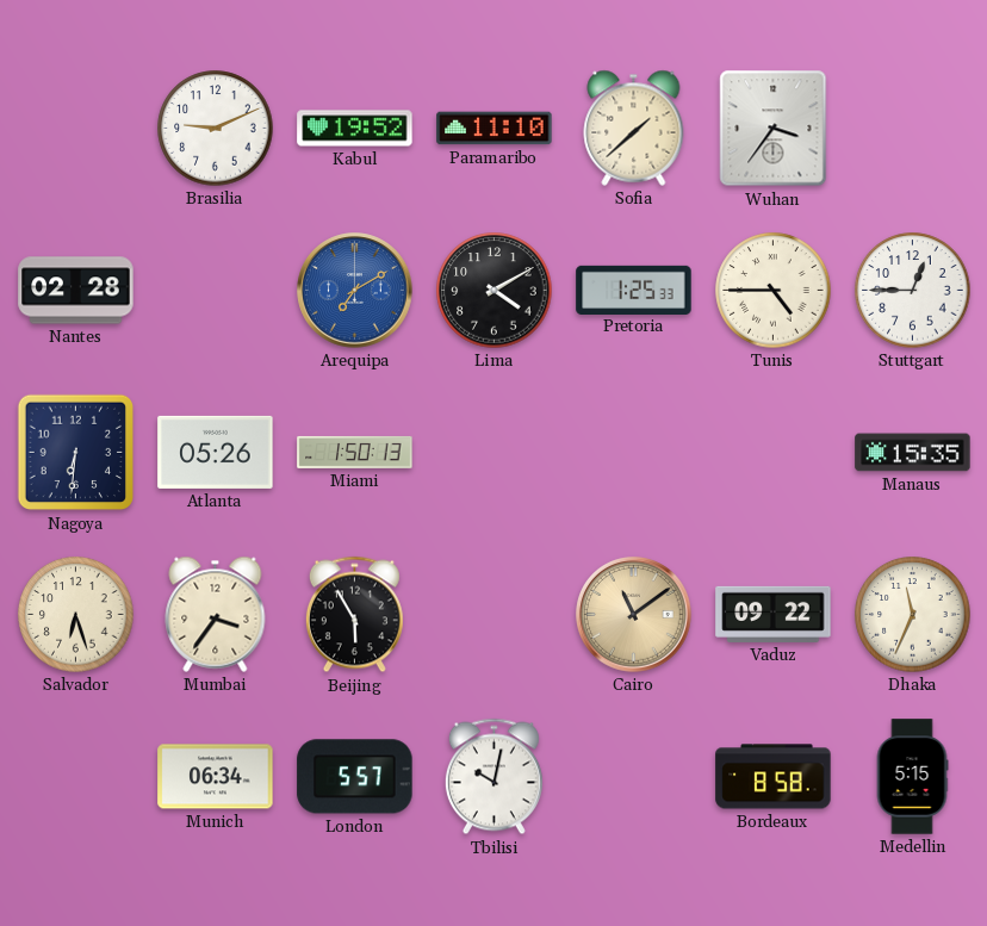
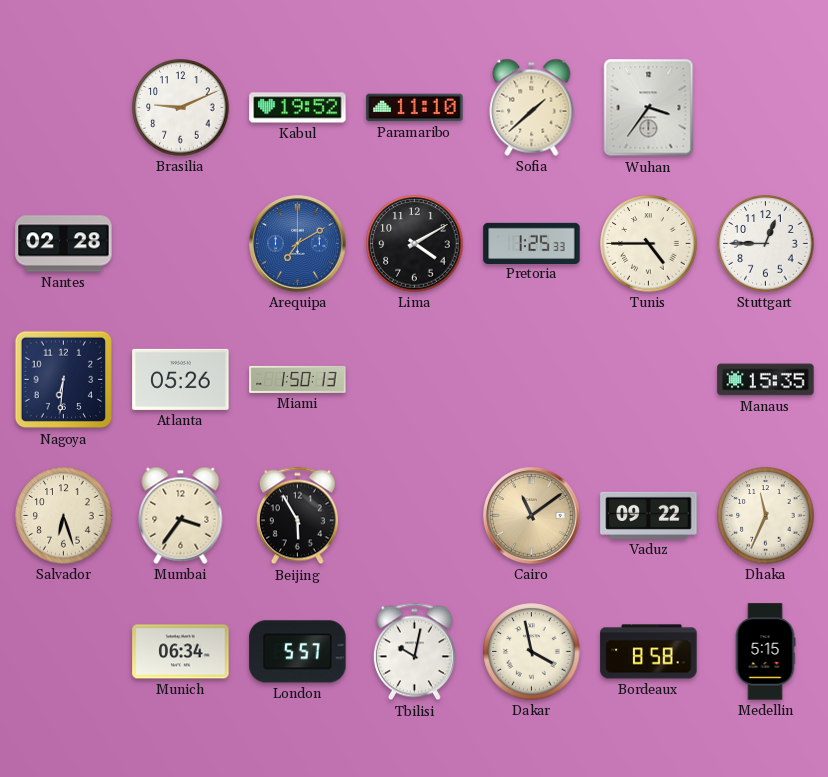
Dakar: none -> 3:58
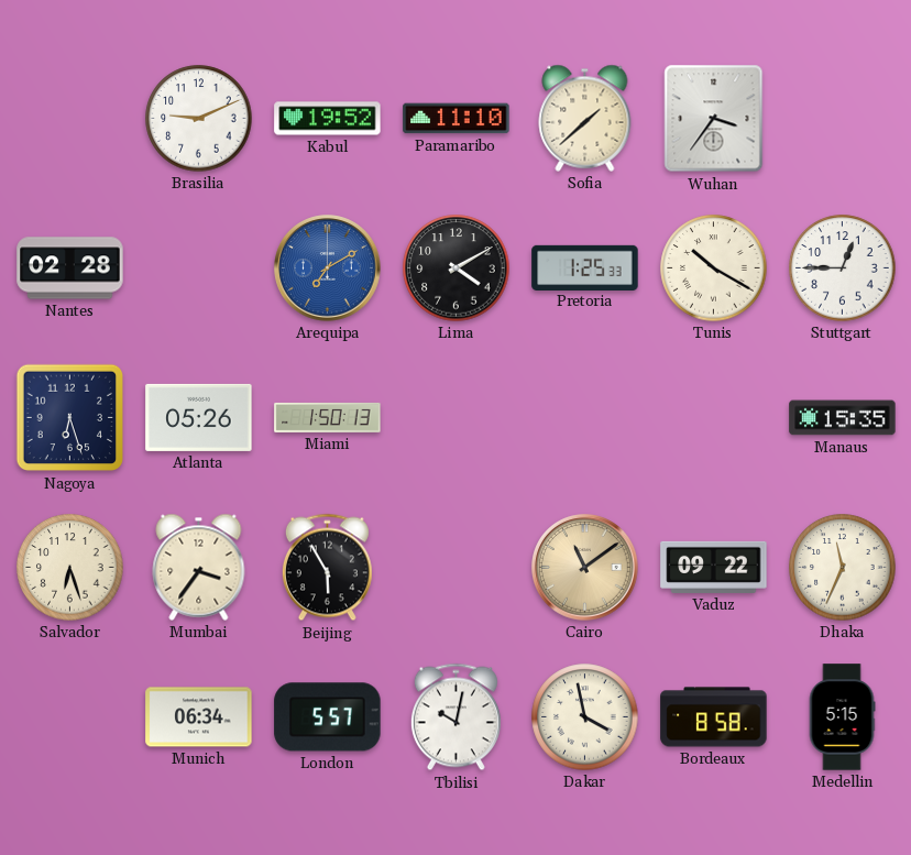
Tunis: 4:45 -> 10:20
Nagoya: 6:31 -> 6:27
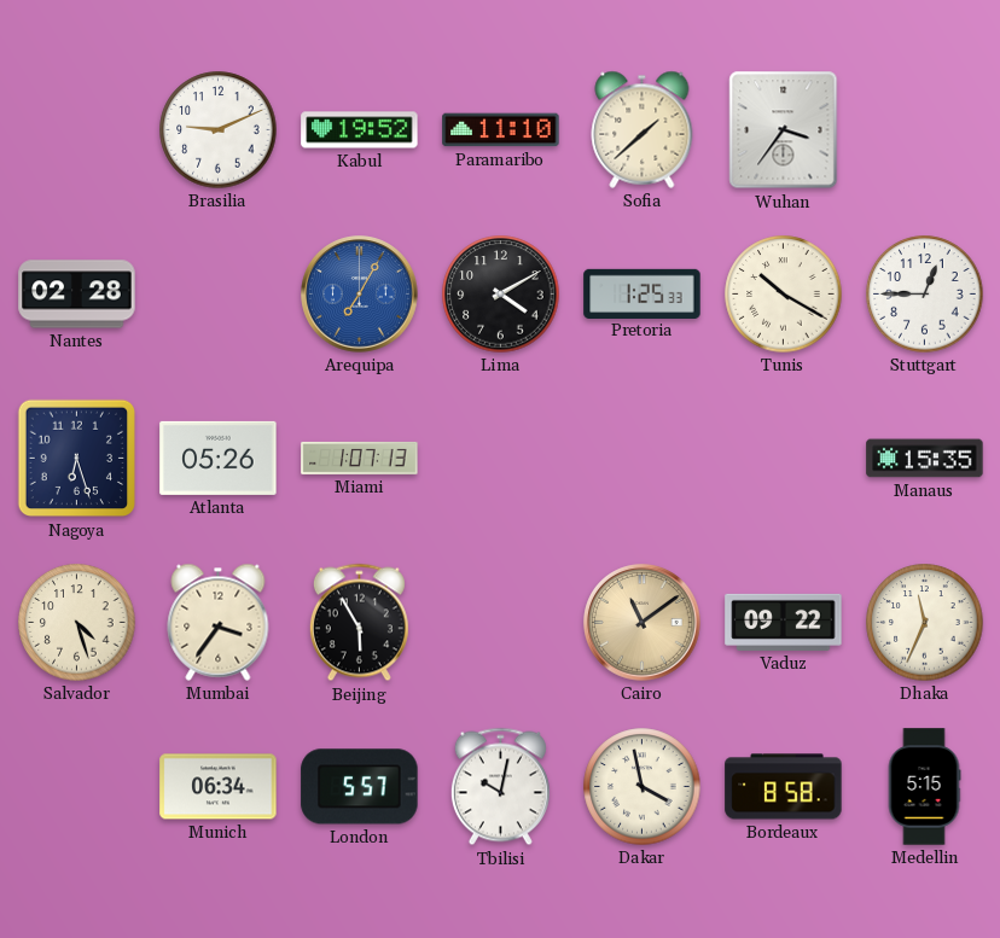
Arequipa: 7:10 -> 7:05
Miami: 1:50 -> 1:07
Salvador: 6:27 -> 4:27
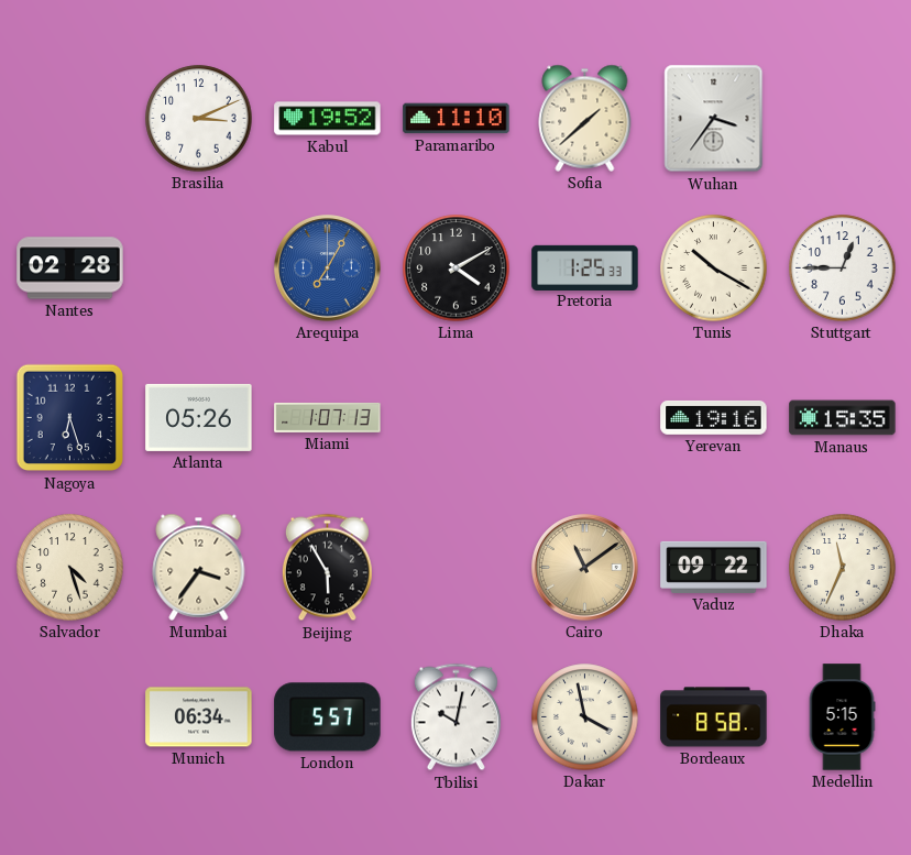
Brasilia: 9:11 -> 3:11
Yerevan: none -> 19:16
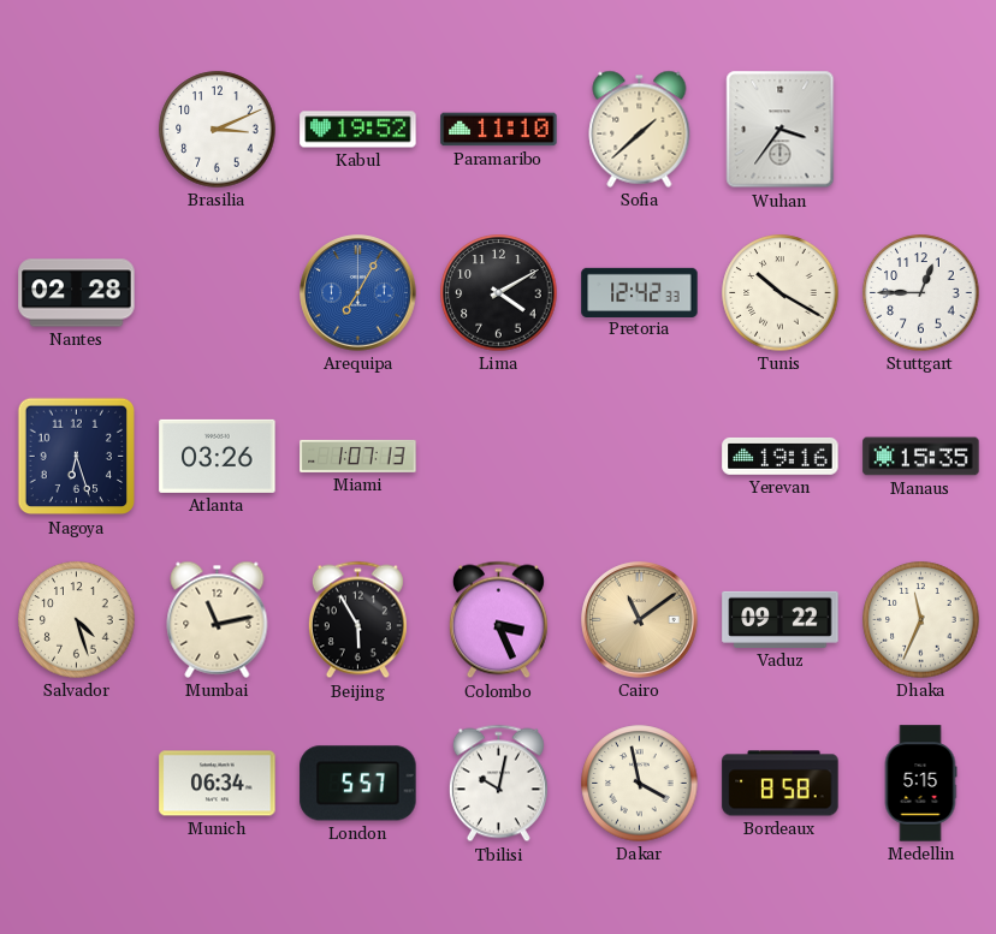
Pretoria: 1:25 -> 12:42
Atlanta: 05:26 -> 03:26
Mumbai: 3:36 -> 11:13
Colombo: none -> 3:26
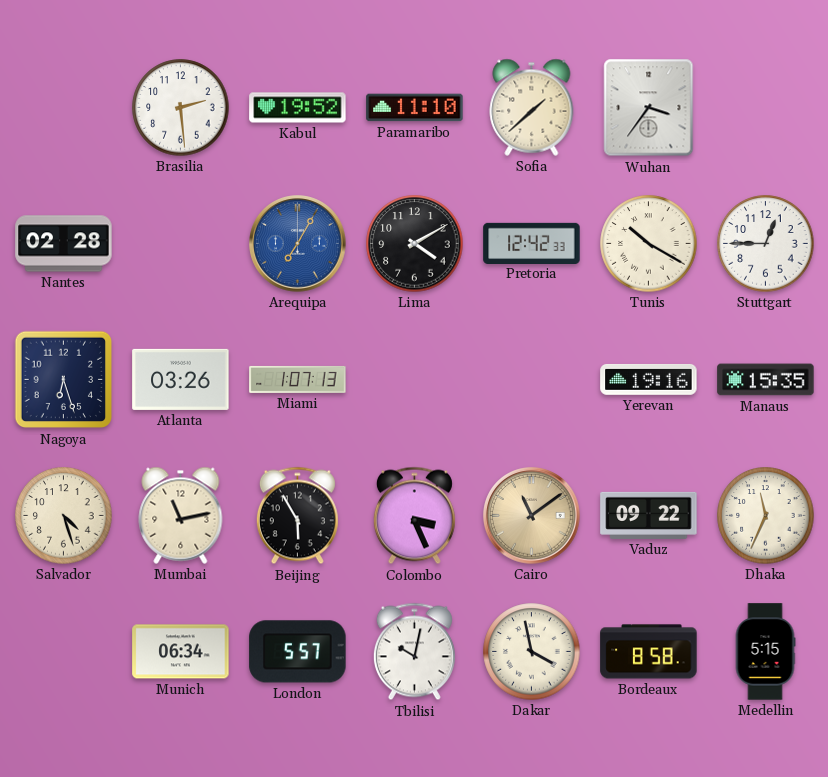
Brasilia: 3:11 -> 2:29
